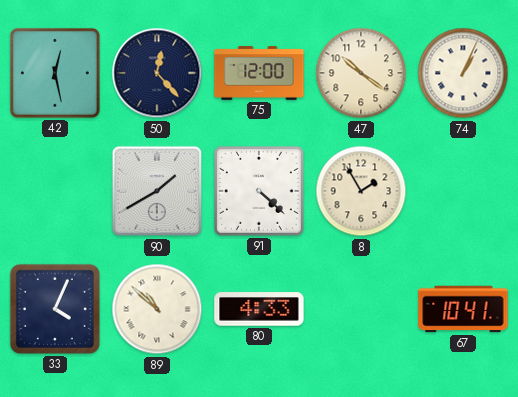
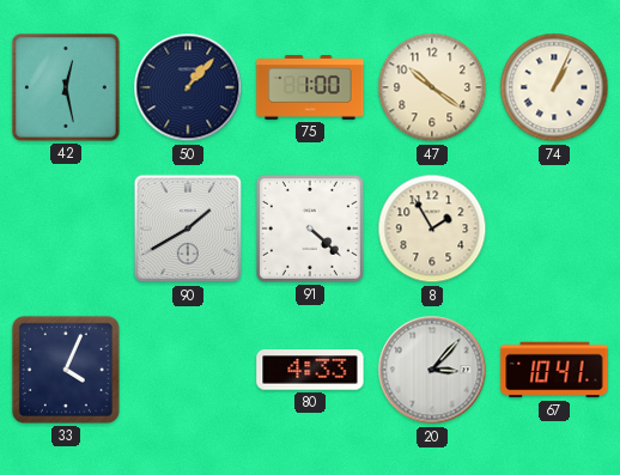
50: 12:23 -> 1:07
75: 12:00 -> 1:00
89: 10:52 -> none
20: none -> 3:07
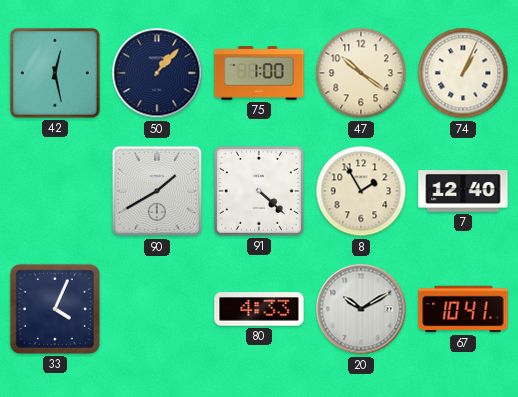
7: none -> 12:40
20: 3:07 -> 10:10
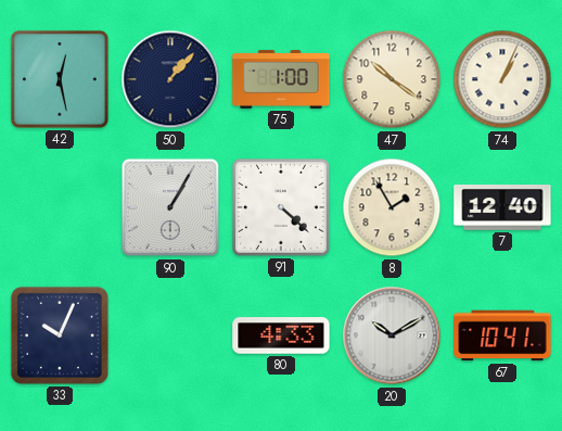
90: 1:40 -> 1:05
33: 4:04 -> 10:04
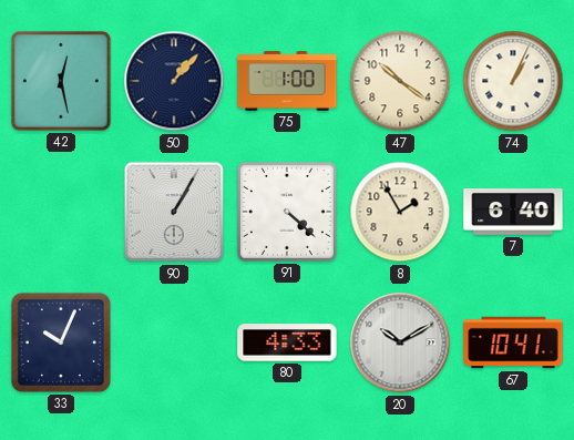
7: 12:40 -> 6:40
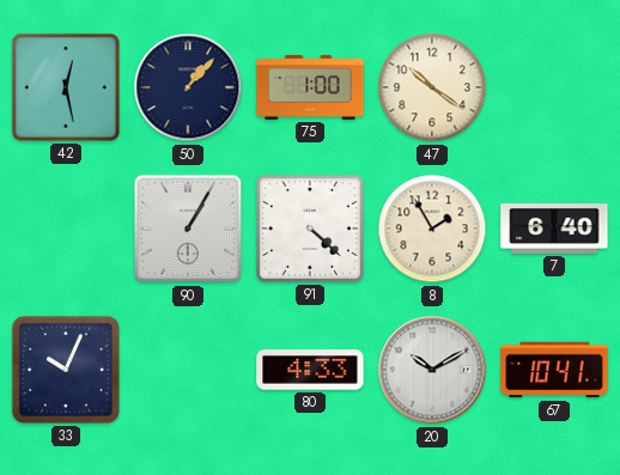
74: 1:04 -> none
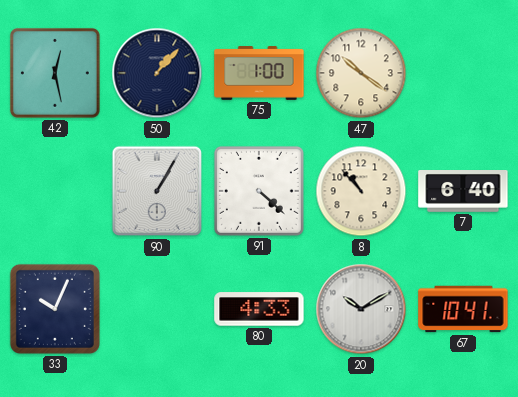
8: 1:55 -> 10:53
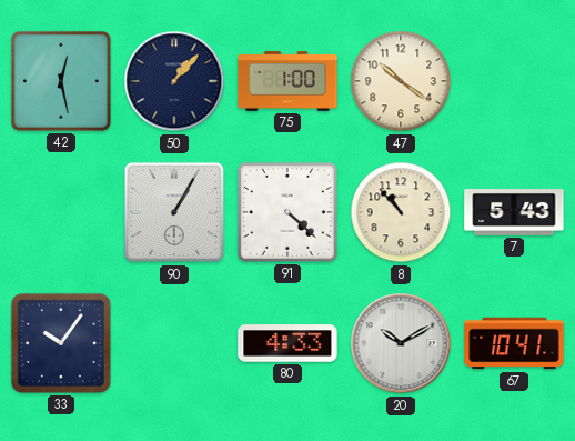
7: 6:40 -> 5:43
33: 10:04 -> 10:06
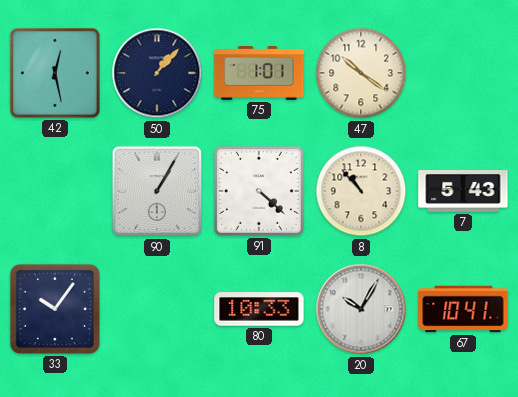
75: 1:00 -> 1:01
80: 4:33 -> 10:33
20: 10:10 -> 10:05
